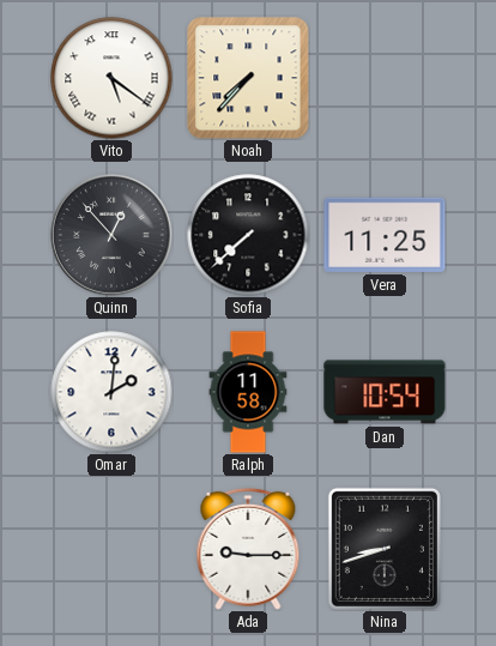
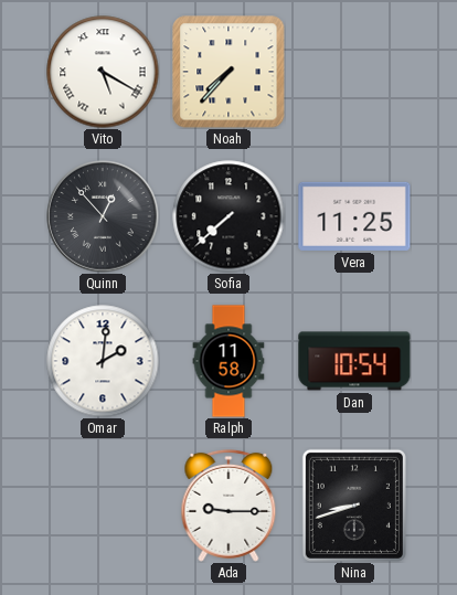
Vito: 5:21 -> 5:20
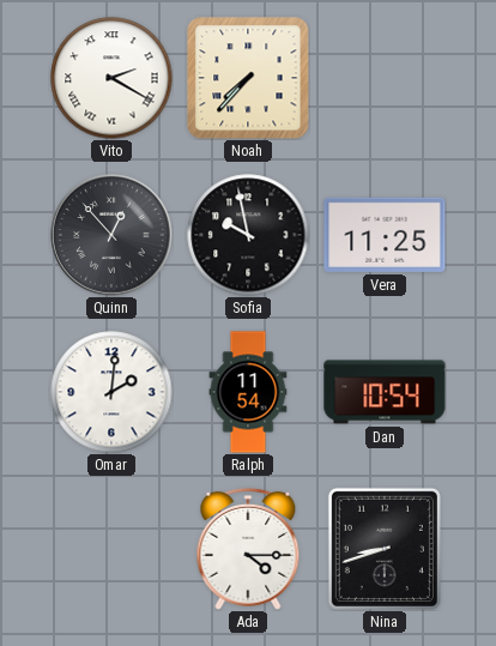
Vito: 5:20 -> 2:20
Sofia: 7:38 -> 9:58
Ralph: 11:58 -> 11:54
Ada: 9:15 -> 4:15
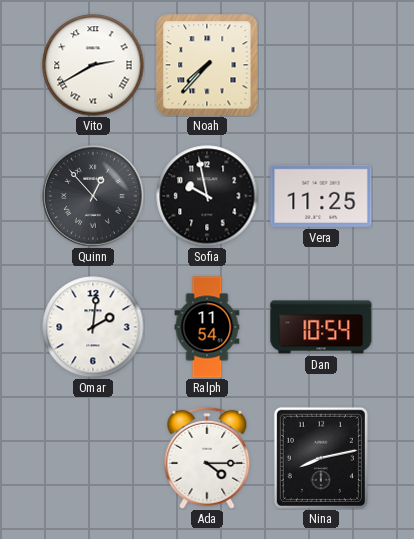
Vito: 2:20 -> 2:40
Nina: 8:42 -> 8:13
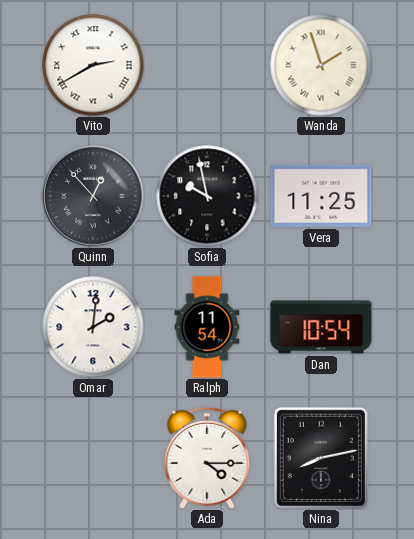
Noah: 7:37 -> none
Wanda: none -> 1:57
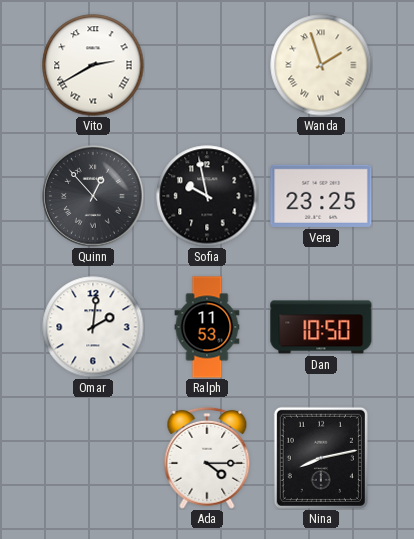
Vera: 11:25 -> 23:25
Ralph: 11:54 -> 11:53
Dan: 10:54 -> 10:50
